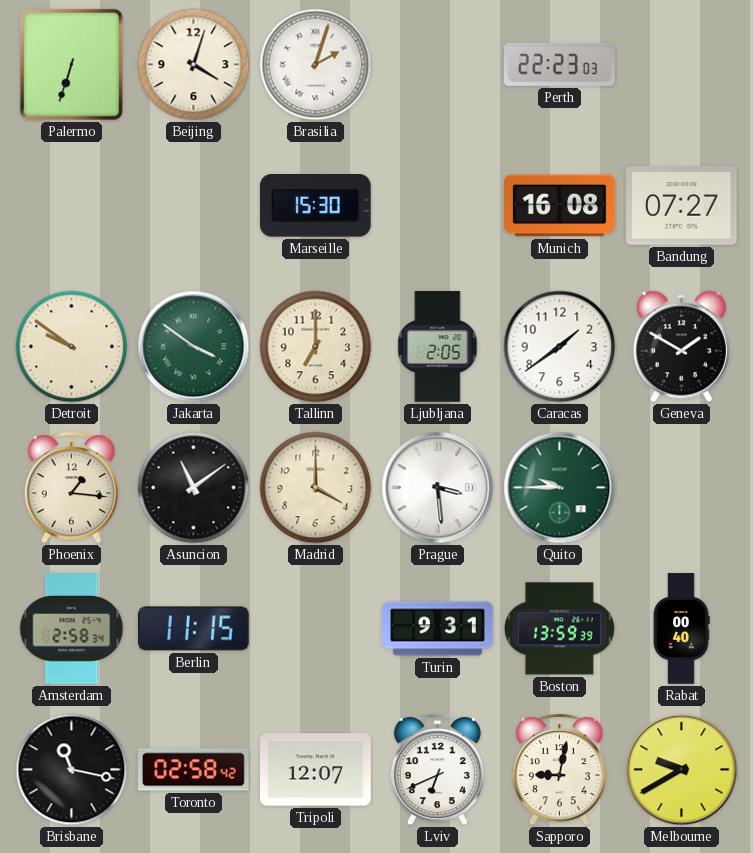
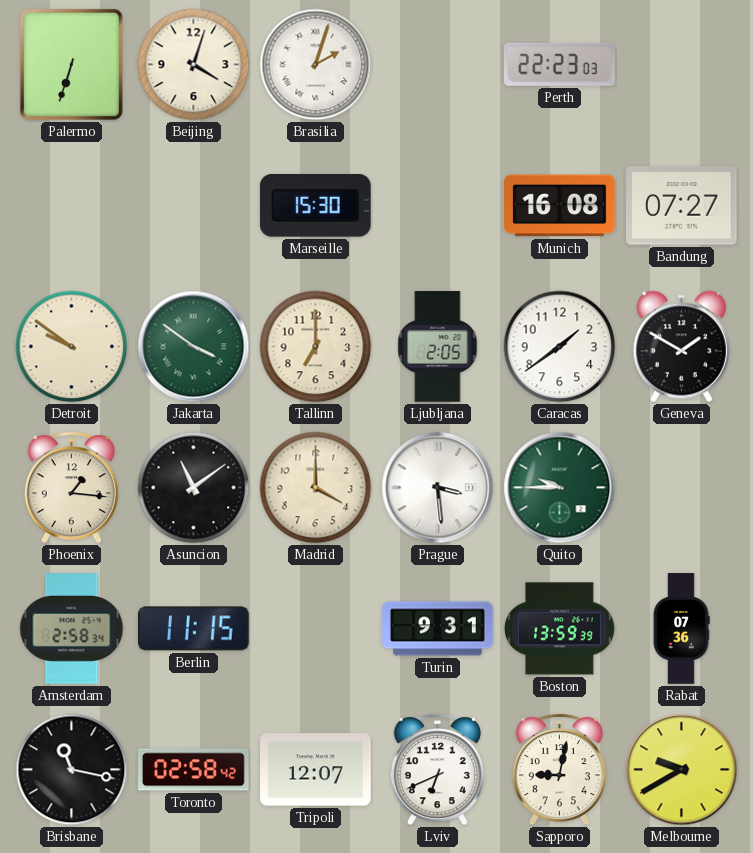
Rabat: 00:40 -> 07:36
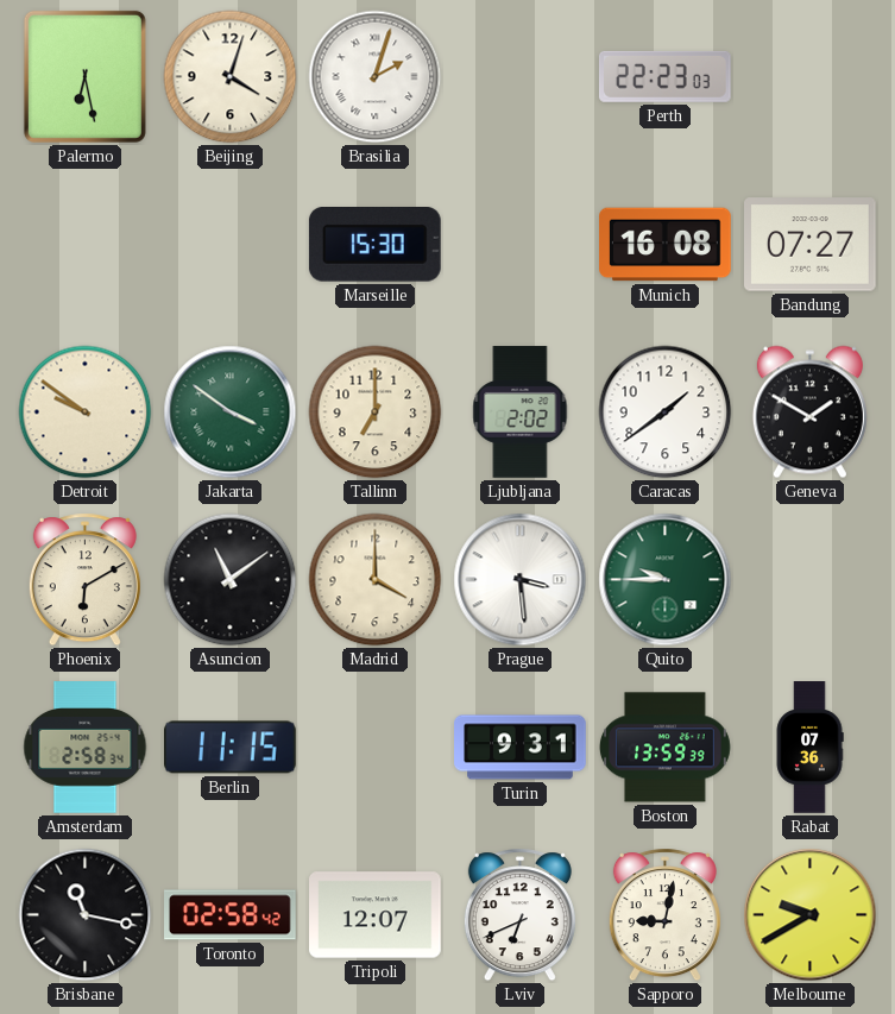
Palermo: 6:33 -> 6:28
Ljubljana: 2:05 -> 2:02
Phoenix: 1:16 -> 6:10
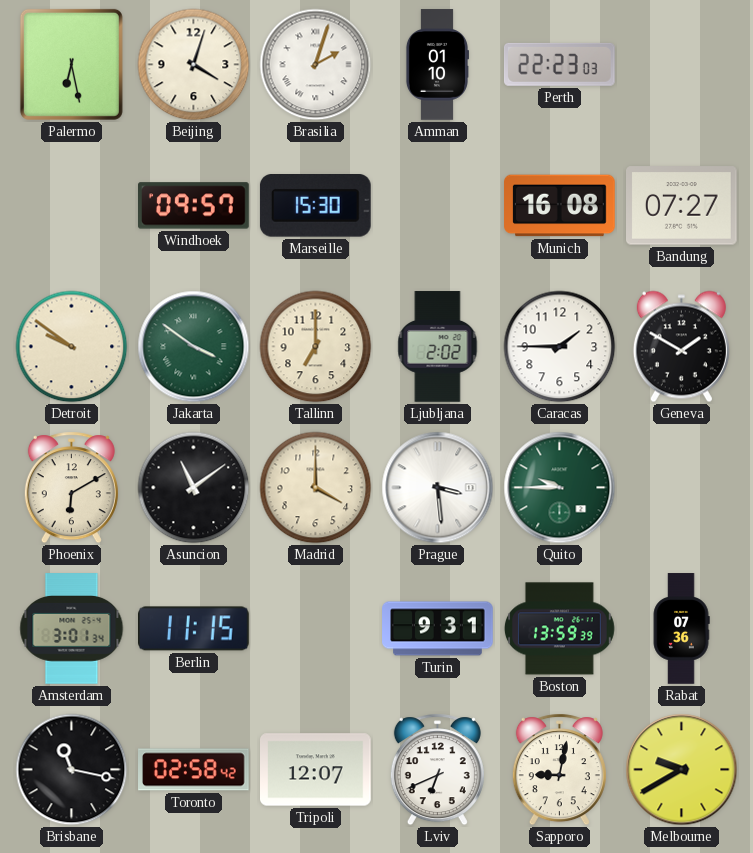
Amman: none -> 01:10
Windhoek: none -> 09:57
Caracas: 1:39 -> 1:45
Amsterdam: 2:58 -> 3:01
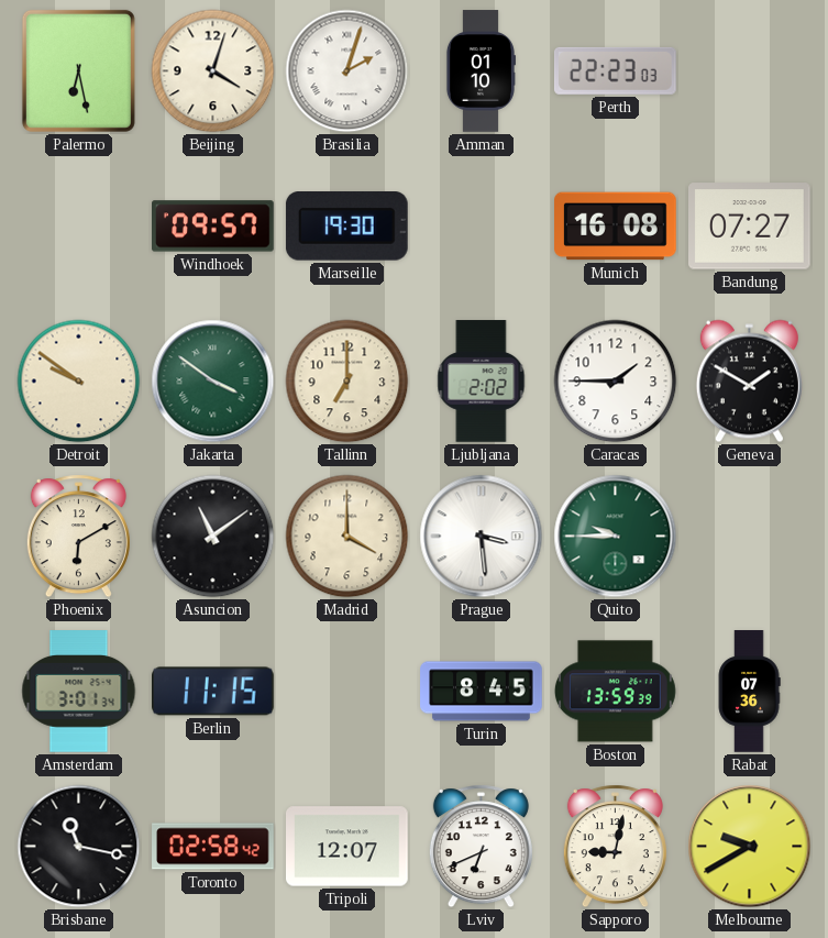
Marseille: 15:30 -> 19:30
Turin: 9:31 -> 8:45
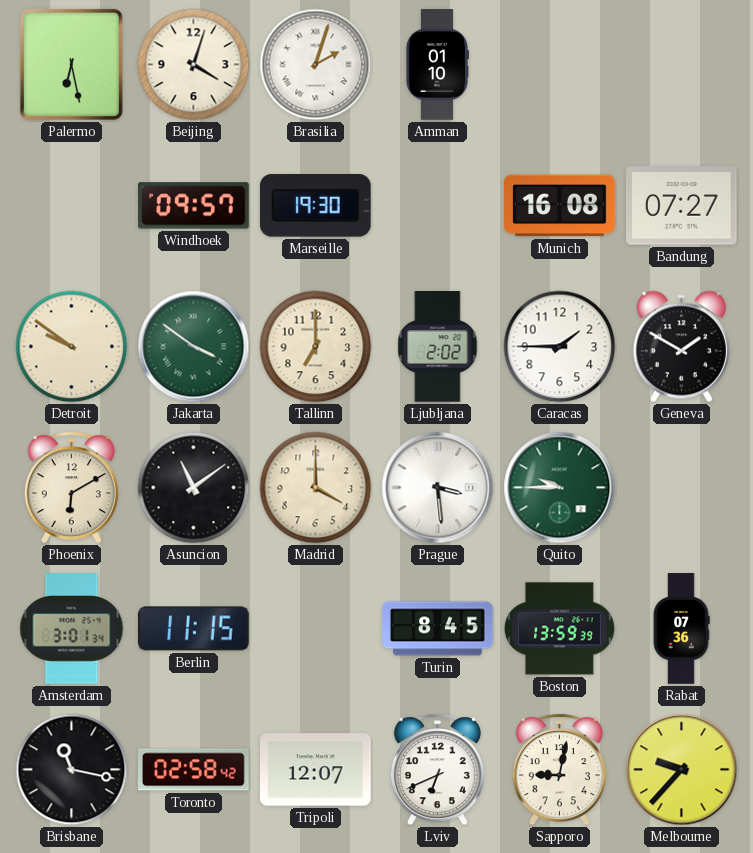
Perth: 22:23 -> none
Melbourne: 9:40 -> 9:37
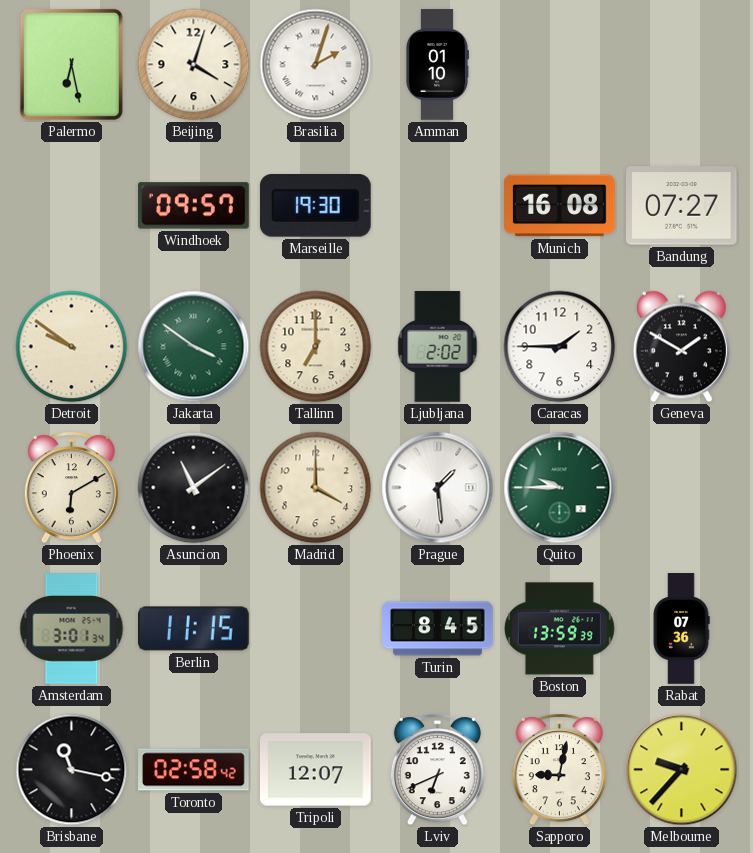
Prague: 3:29 -> 1:29
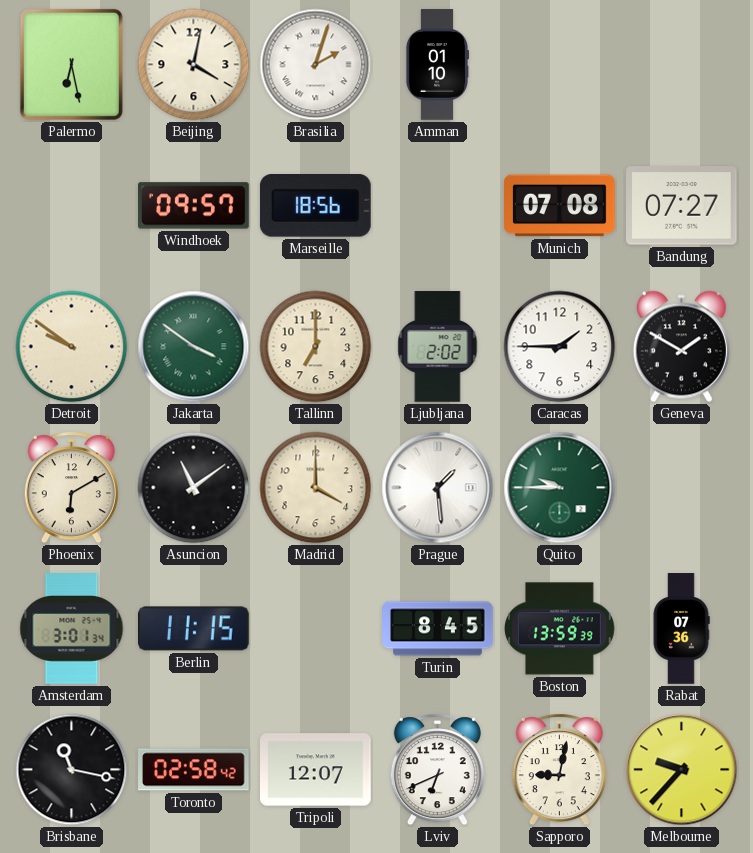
Beijing: 4:03 -> 4:02
Marseille: 19:30 -> 18:56
Munich: 16:08 -> 07:08
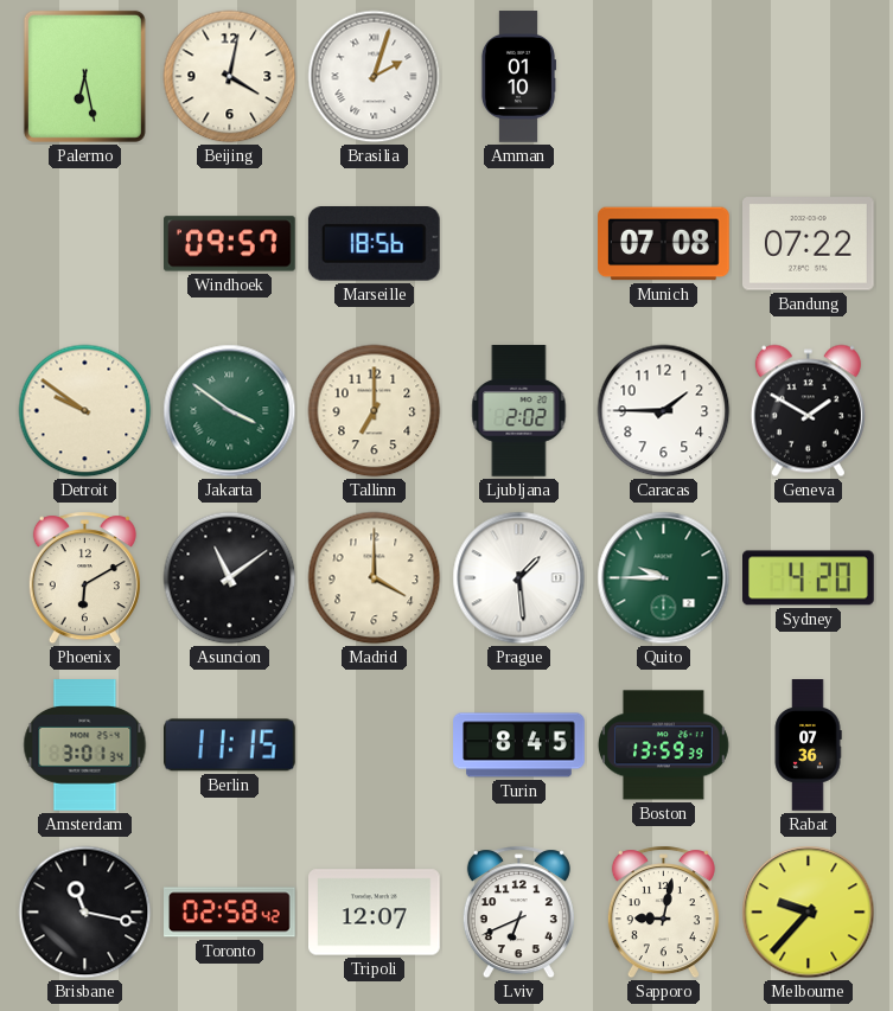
Bandung: 07:27 -> 07:22
Sydney: none -> 4:20
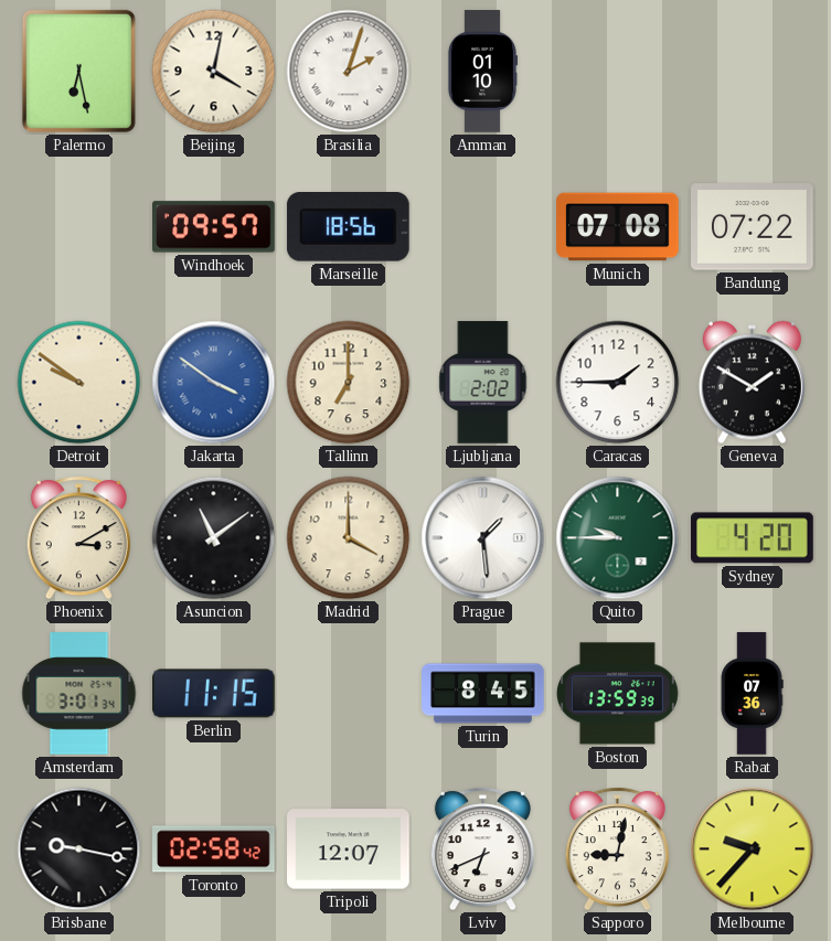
Jakarta dial: green -> blue
Phoenix: 6:10 -> 3:10
Brisbane: 11:17 -> 9:17
